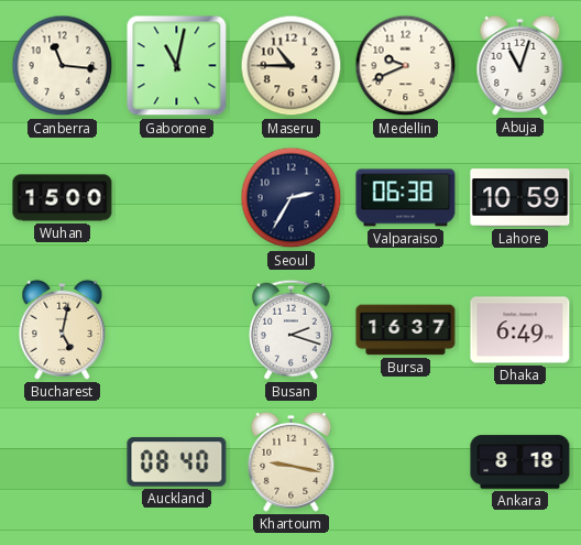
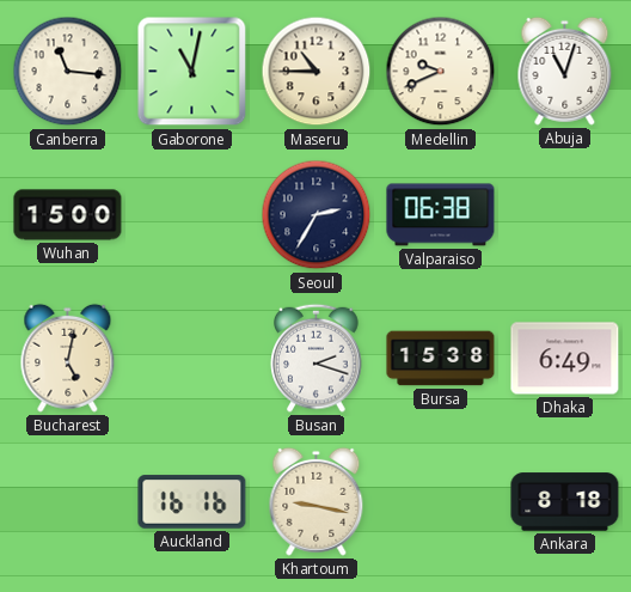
Lahore: 10:59 -> none
Bursa: 16:37 -> 15:38
Auckland: 08:40 -> 16:16
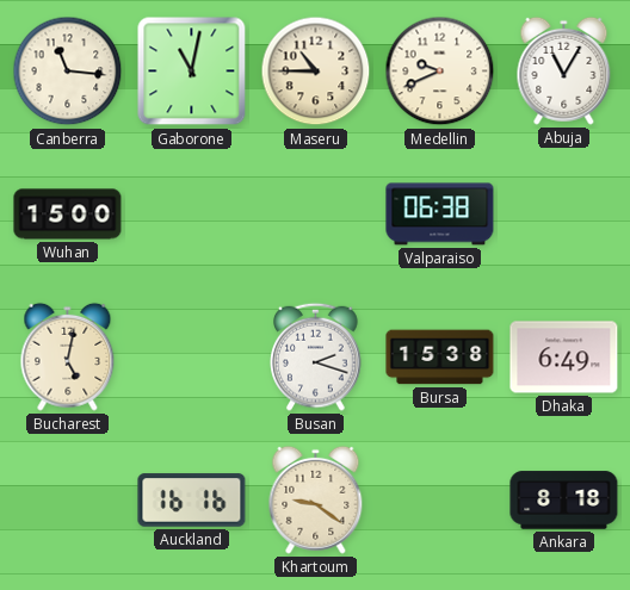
Abuja: 11:03 -> 11:05
Seoul: 2:35 -> none
Khartoum: 9:17 -> 9:21
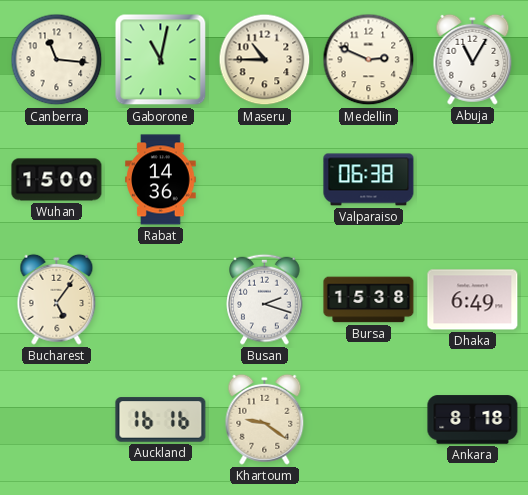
Medellin: 9:41 -> 2:49
Rabat: none -> 14:36
Bucharest: 5:02 -> 5:06
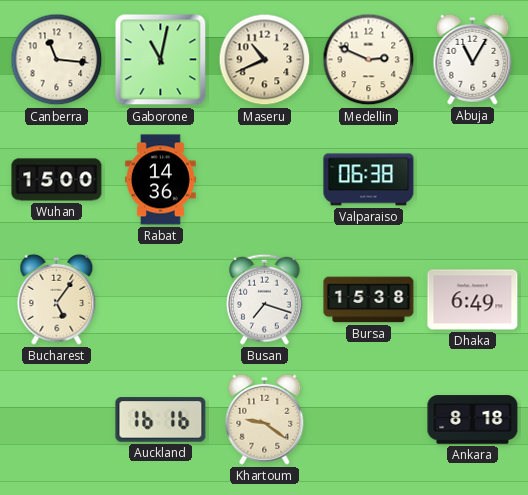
Maseru: 10:45 -> 10:41
Busan: 2:18 -> 7:18
